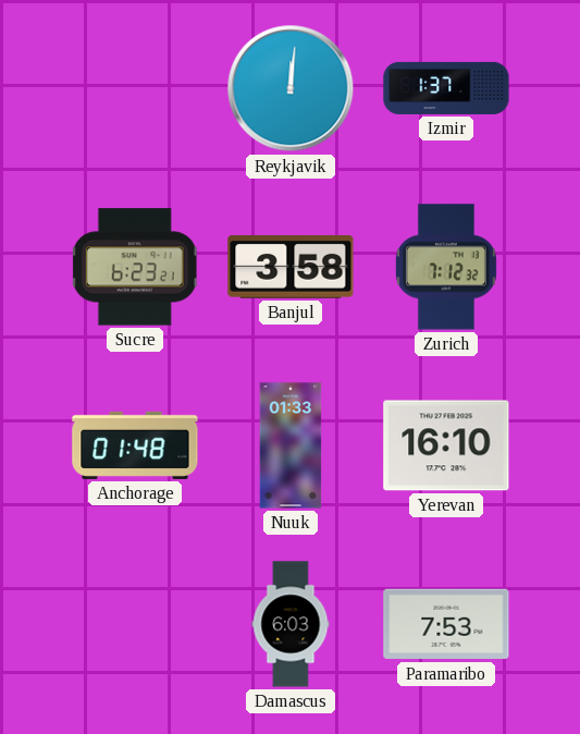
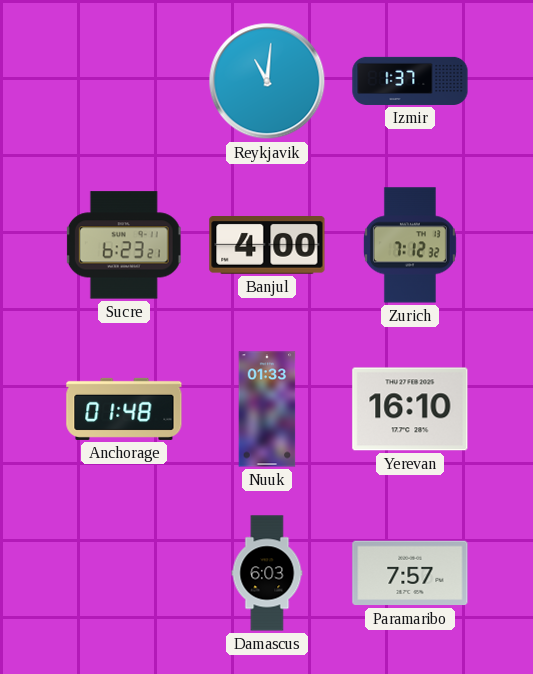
Reykjavik: 12:01 -> 11:01
Banjul: 3:58 -> 4:00
Paramaribo: 7:53 -> 7:57
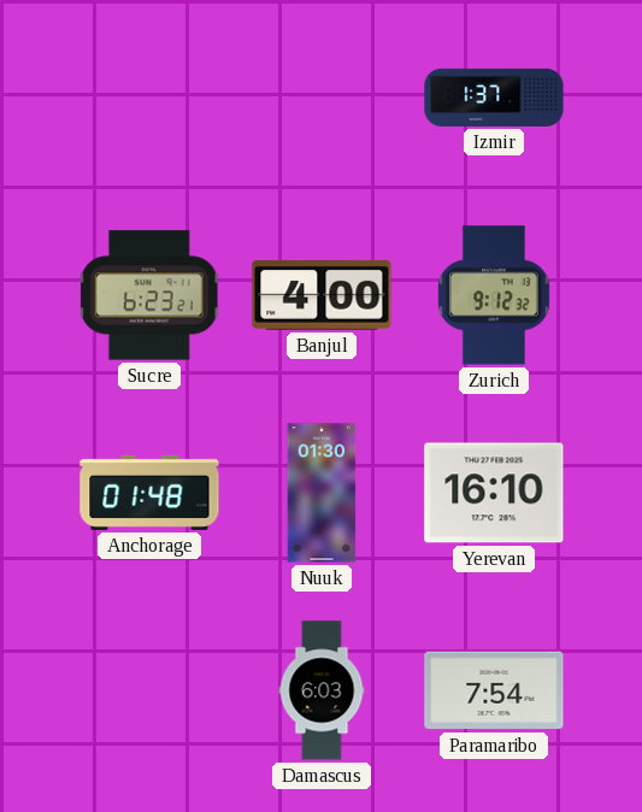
Reykjavik: 11:01 -> none
Zurich: 7:12 -> 9:12
Nuuk: 01:33 -> 01:30
Paramaribo: 7:57 -> 7:54
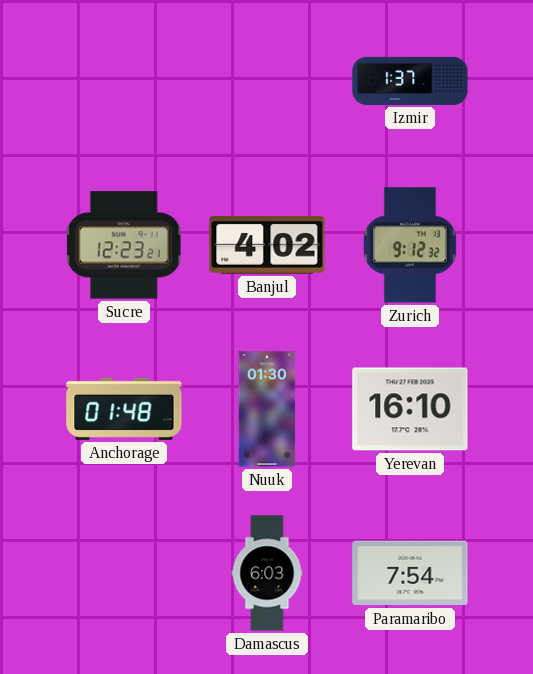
Sucre: 6:23 -> 12:23
Banjul: 4:00 -> 4:02
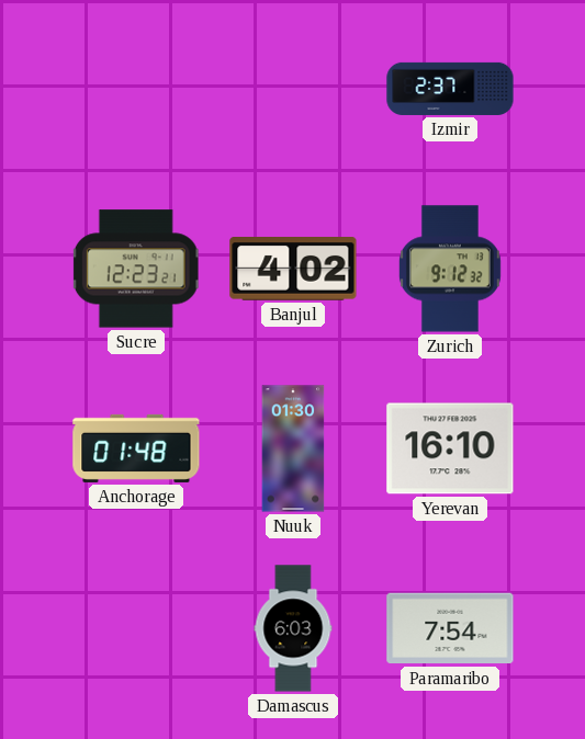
Izmir: 1:37 -> 2:37
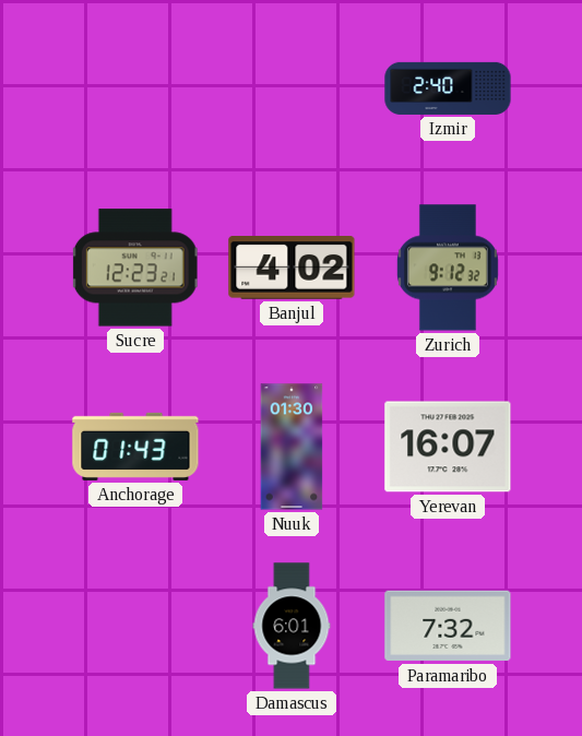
Izmir: 2:37 -> 2:40
Anchorage: 01:48 -> 01:43
Yerevan: 16:10 -> 16:07
Damascus: 6:03 -> 6:01
Paramaribo: 7:54 -> 7:32
